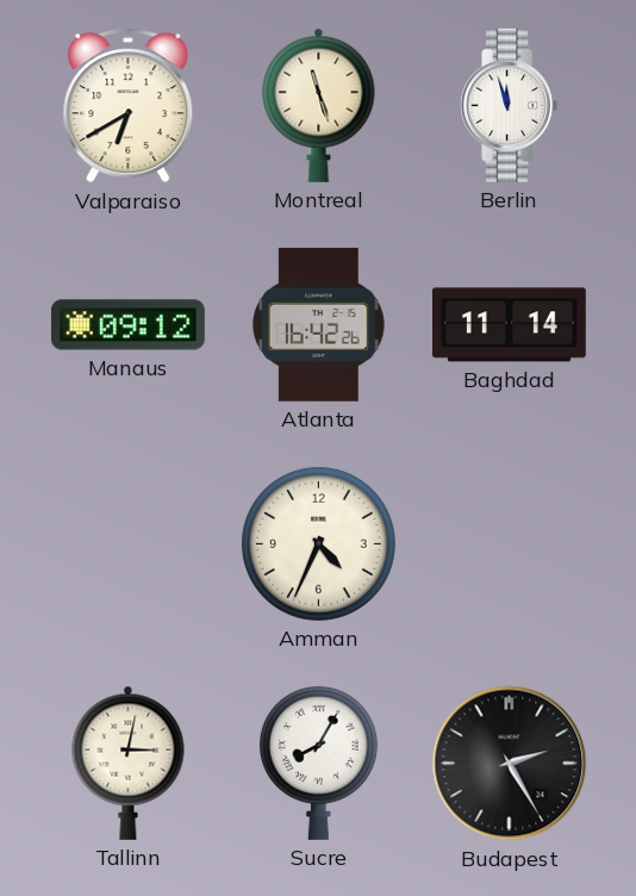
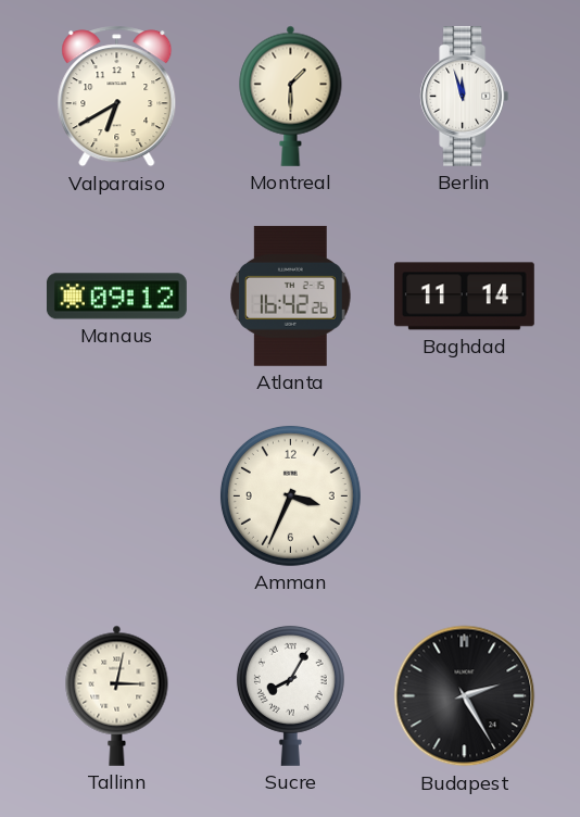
Montreal: 11:27 -> 1:30
Amman: 4:34 -> 3:34
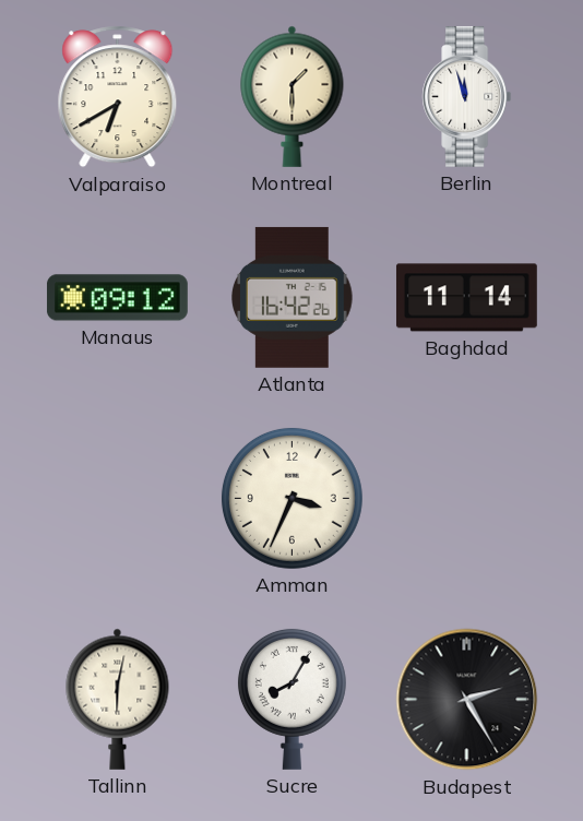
Tallinn: 3:02 -> 6:02
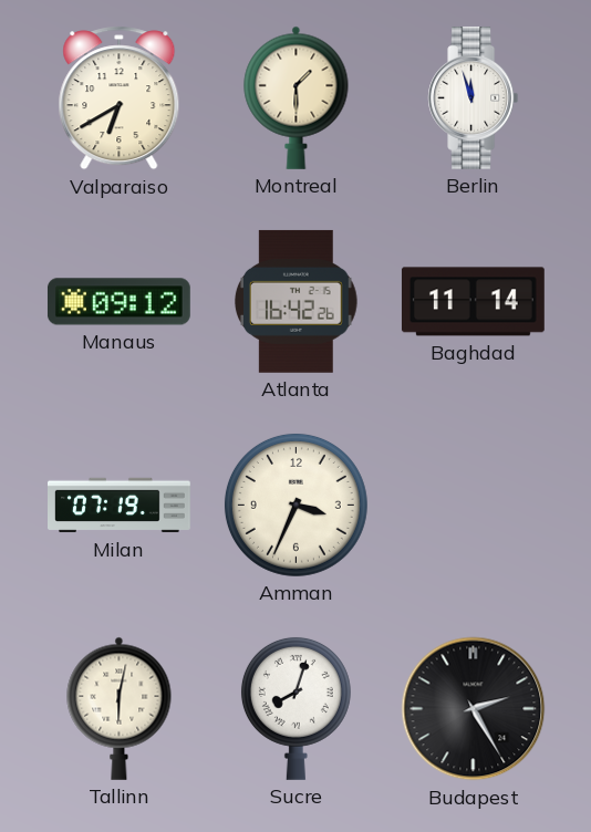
Milan: none -> 07:19
Sucre: 8:05 -> 8:03
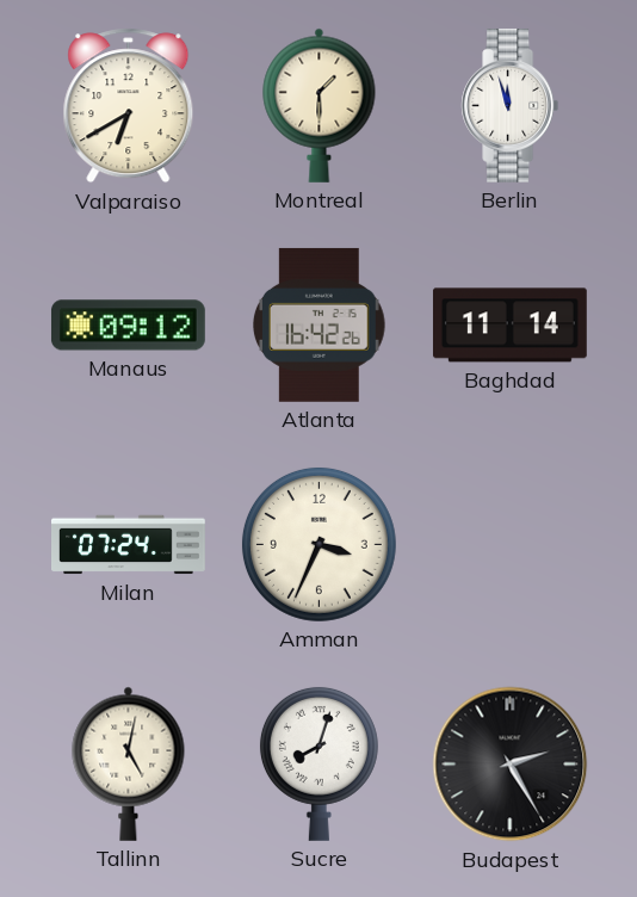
Milan: 07:19 -> 07:24
Tallinn: 6:02 -> 5:02
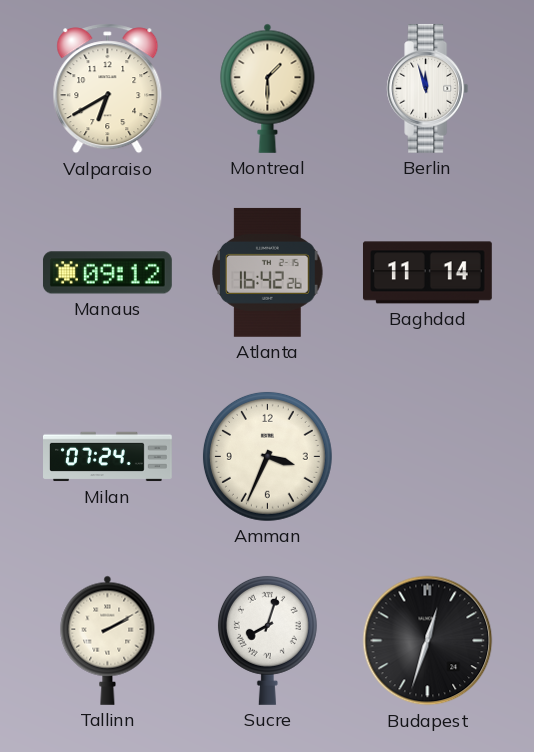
Tallinn: 5:02 -> 2:10
Budapest: 2:25 -> 12:33
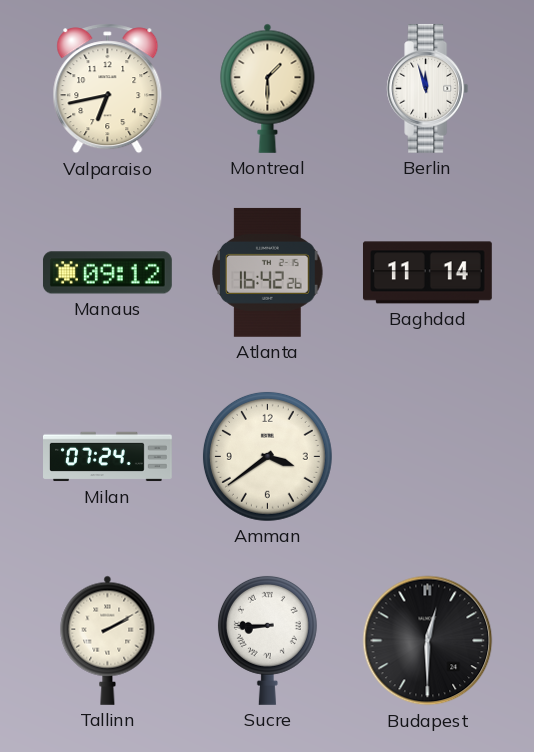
Valparaiso: 6:40 -> 6:43
Amman: 3:34 -> 3:39
Sucre: 8:03 -> 8:45
Budapest: 12:33 -> 12:30
